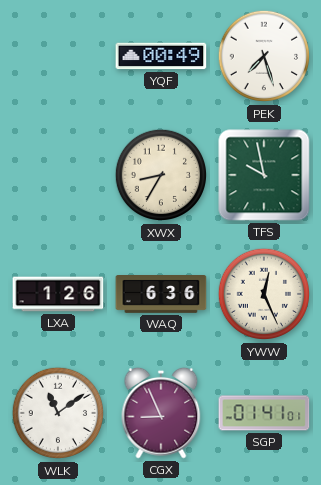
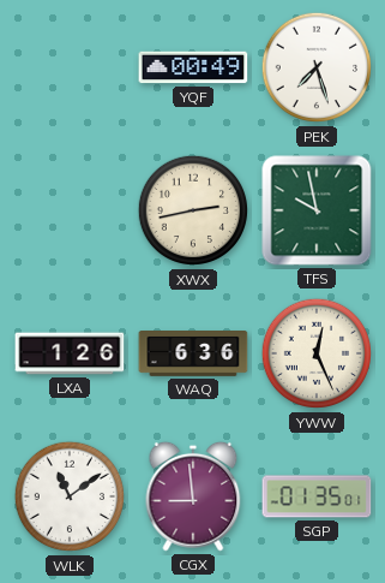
XWX: 8:35 -> 2:43
CGX: 8:56 -> 8:59
SGP: 01:41 -> 01:35
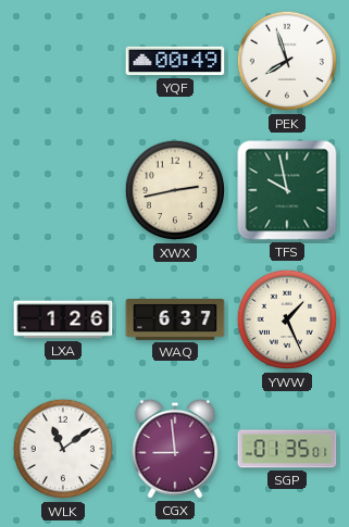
PEK: 7:27 -> 7:57
WAQ: 6:36 -> 6:37
YWW: 12:26 -> 1:26
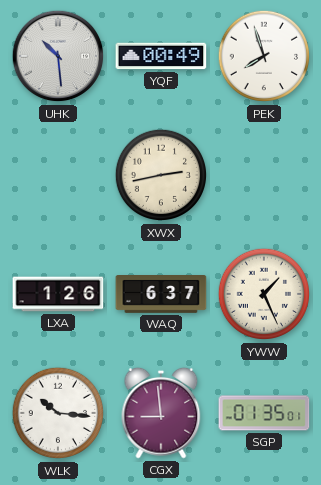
UHK: none -> 10:29
TFS: 9:58 -> none
WLK: 11:09 -> 10:16
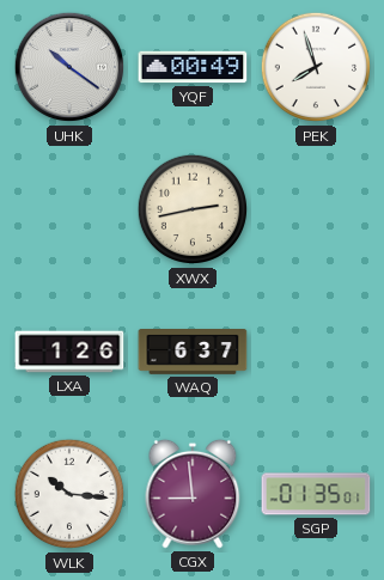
UHK: 10:29 -> 10:21
YWW: 1:26 -> none
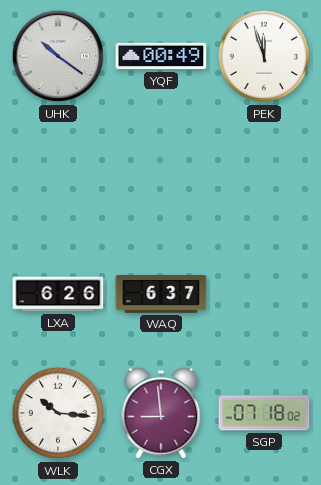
PEK: 7:57 -> 11:57
XWX: 2:43 -> none
LXA: 1:26 -> 6:26
SGP: 01:35 -> 07:18
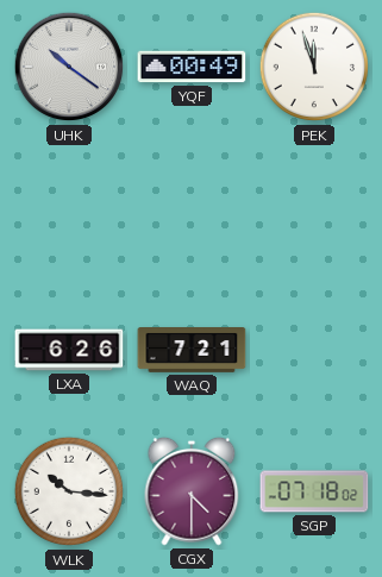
WAQ: 6:37 -> 7:21
CGX: 8:59 -> 4:30
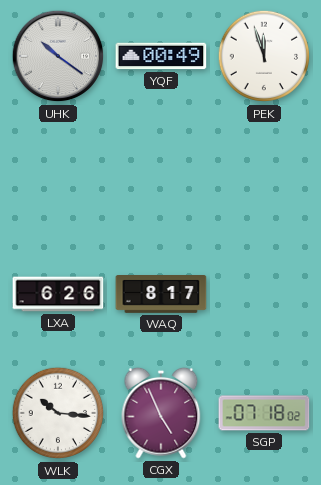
WAQ: 7:21 -> 8:17
CGX: 4:30 -> 4:56
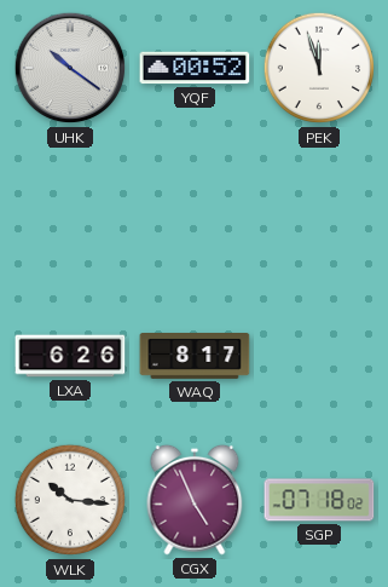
YQF: 00:49 -> 00:52
